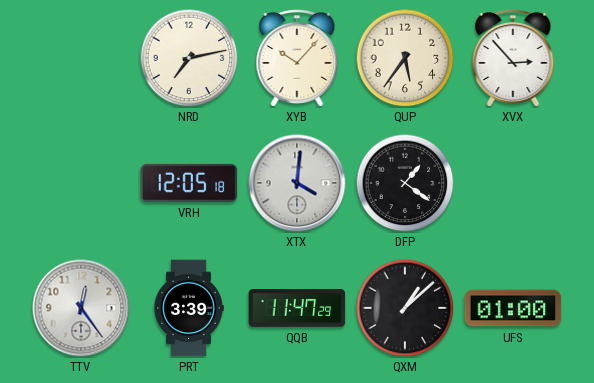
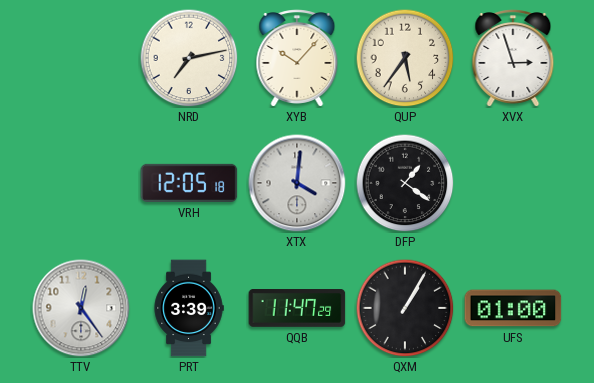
XVX: 2:53 -> 2:57
QXM: 1:08 -> 1:05
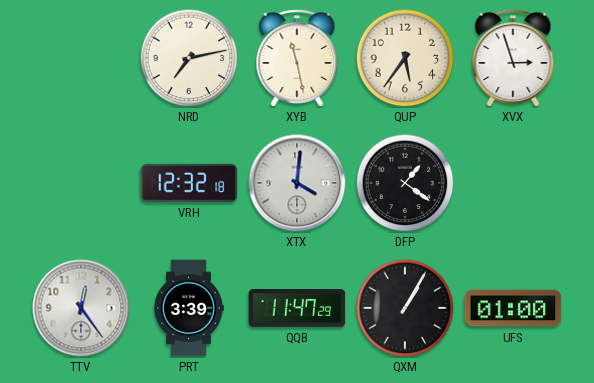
XYB: 10:07 -> 11:28
VRH: 12:05 -> 12:32
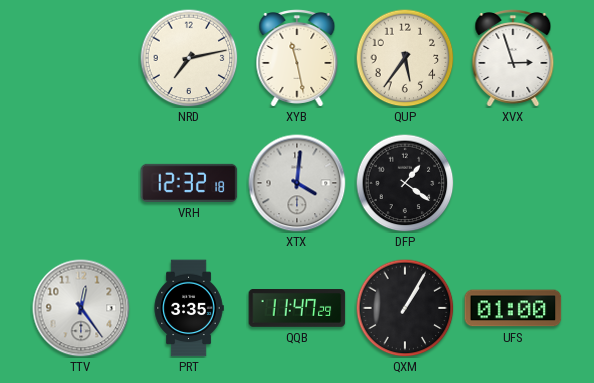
PRT: 3:39 -> 3:35
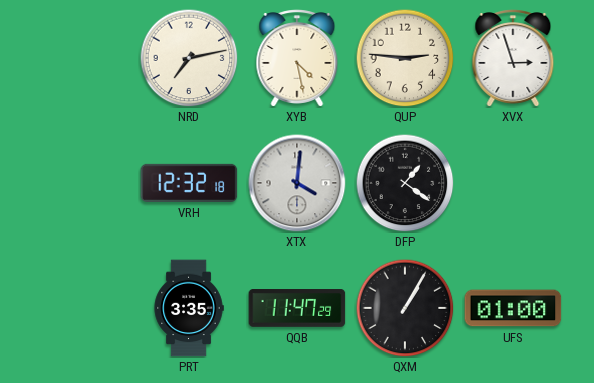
XYB: 11:28 -> 4:28
QUP: 5:36 -> 2:46
TTV: 12:24 -> none
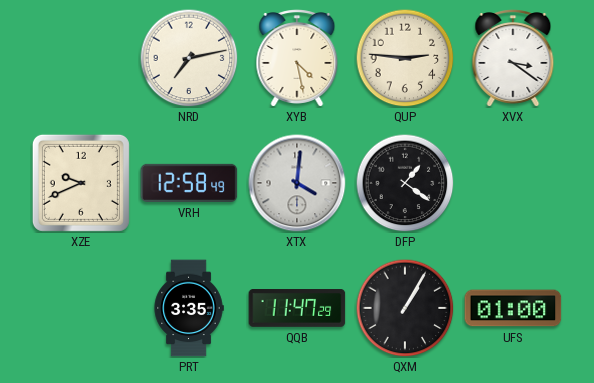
XVX: 2:57 -> 3:21
XZE: none -> 9:41
VRH: 12:32 -> 12:58
